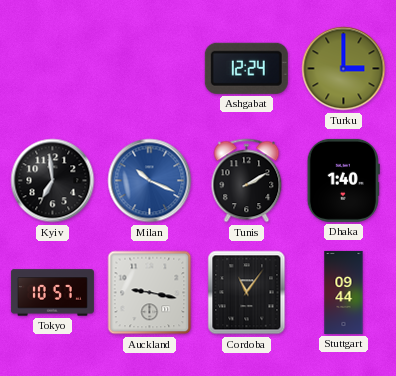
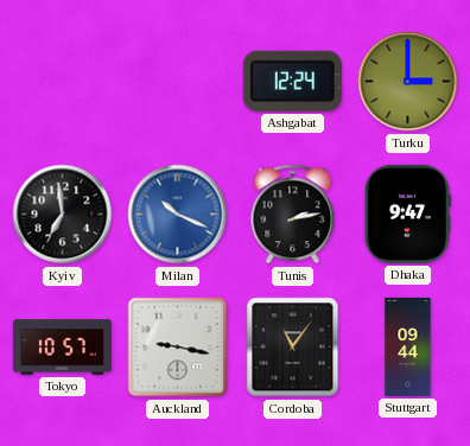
Tunis: 2:10 -> 2:13
Dhaka: 1:40 -> 9:47
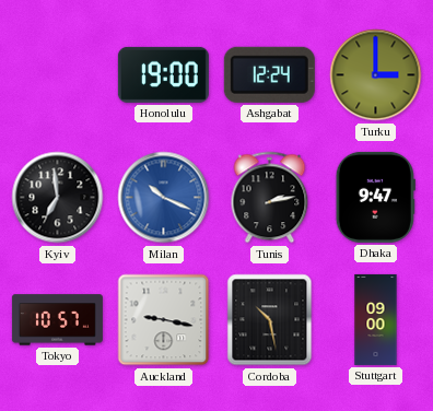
Honolulu: none -> 19:00
Cordoba: 11:06 -> 10:28
Stuttgart: 09:44 -> 09:00
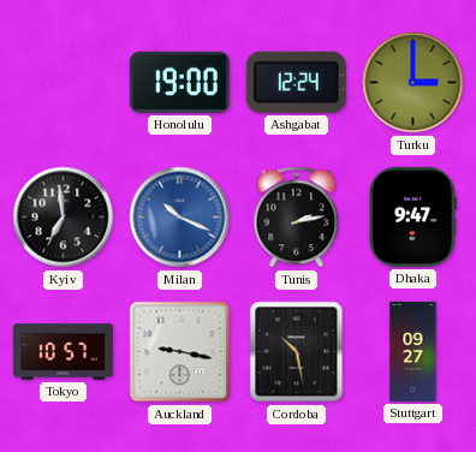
Stuttgart: 09:00 -> 09:27
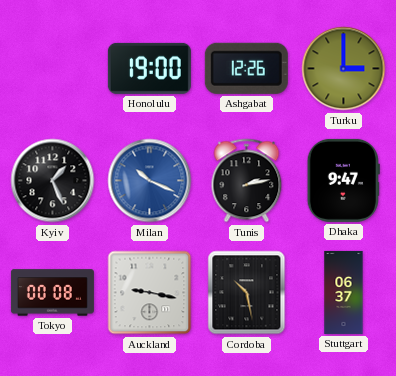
Ashgabat: 12:24 -> 12:26
Kyiv: 6:59 -> 1:26
Tokyo: 10:57 -> 00:08
Stuttgart: 09:27 -> 06:37
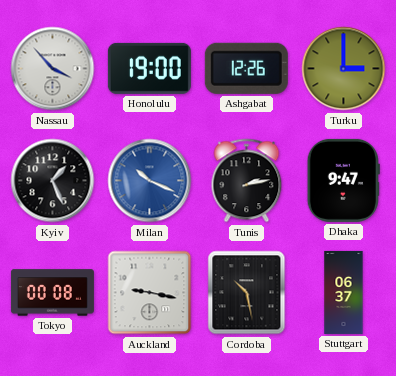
Nassau: none -> 3:53
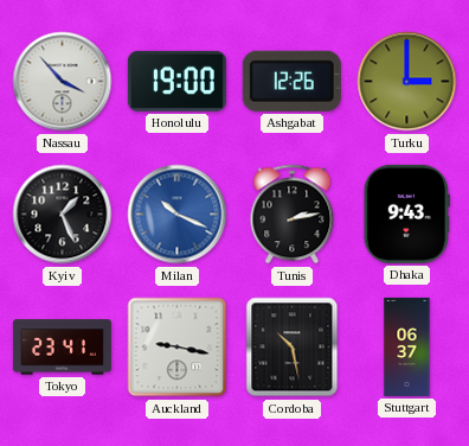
Dhaka: 9:47 -> 9:43
Tokyo: 00:08 -> 23:41
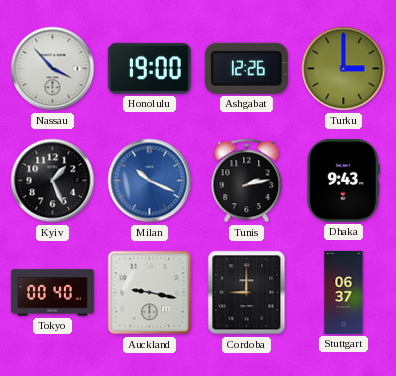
Tokyo: 23:41 -> 00:40
Cordoba: 10:28 -> 9:00
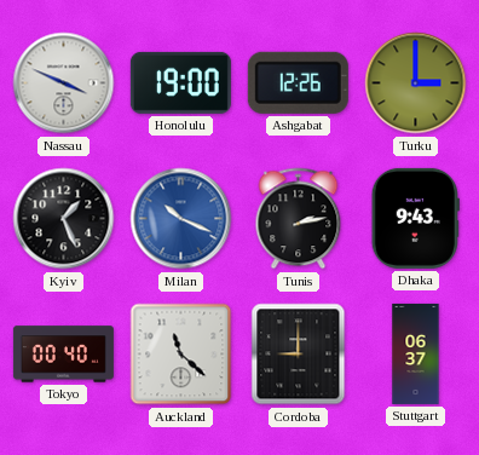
Nassau: 3:53 -> 3:49
Auckland: 9:17 -> 11:22
